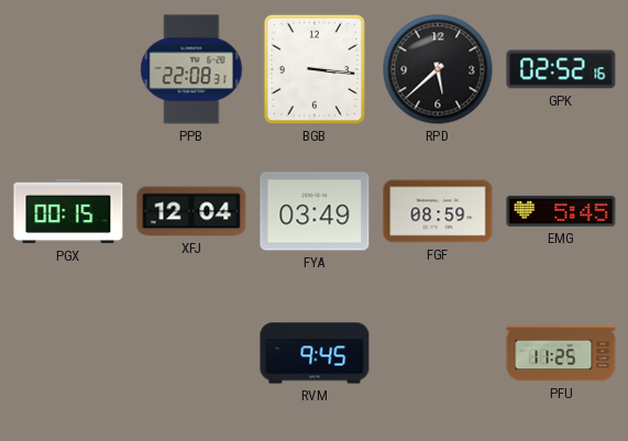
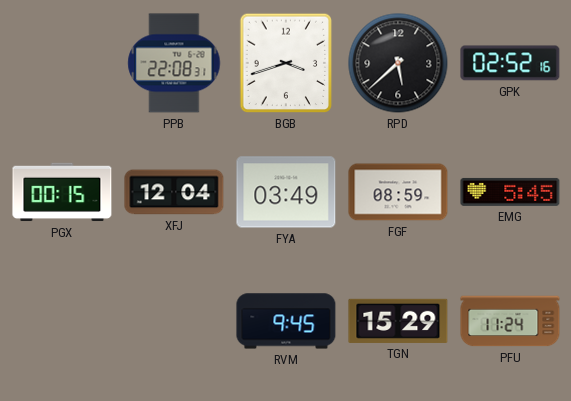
BGB: 3:16 -> 3:42
TGN: none -> 15:29
PFU: 11:25 -> 11:24
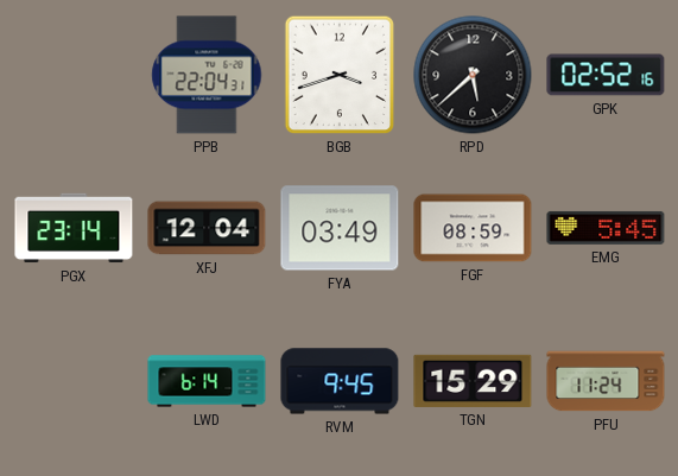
PPB: 22:08 -> 22:04
PGX: 00:15 -> 23:14
LWD: none -> 6:14
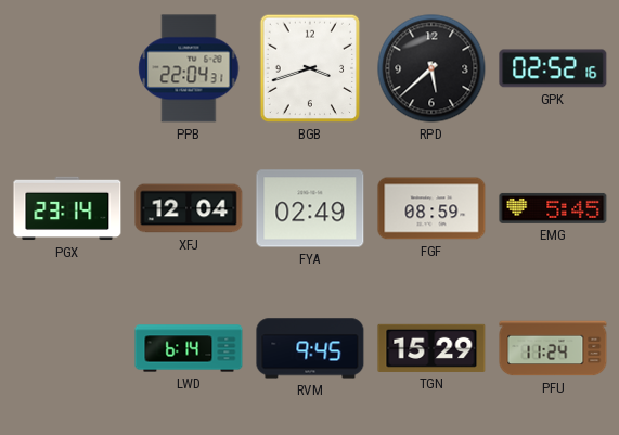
FYA: 03:49 -> 02:49
